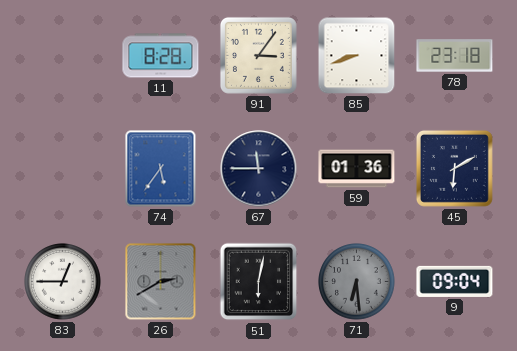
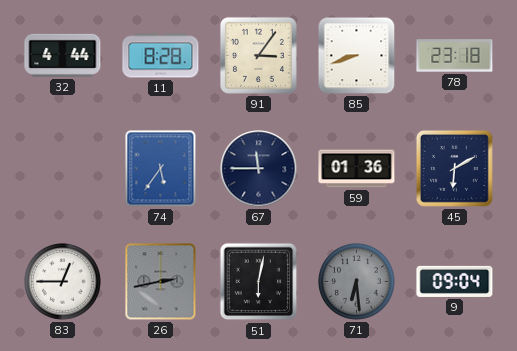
32: none -> 4:44
26: 2:40 -> 2:43
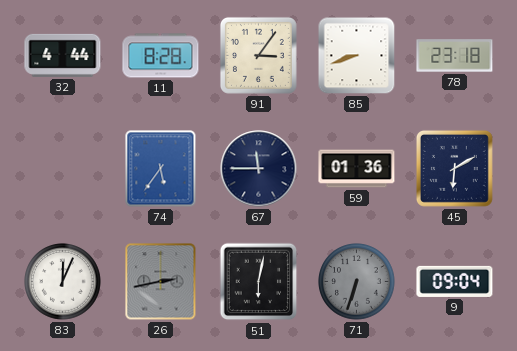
83: 12:45 -> 12:04
71: 6:29 -> 6:33
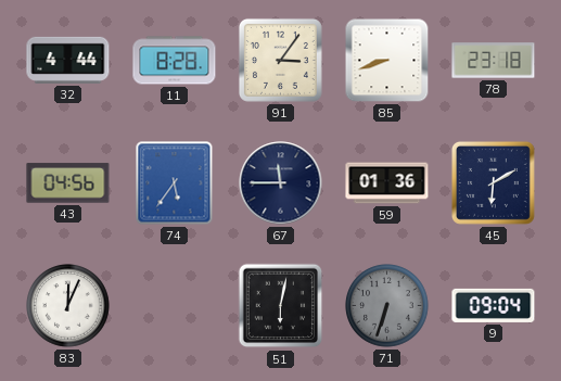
43: none -> 04:56
26: 2:43 -> none
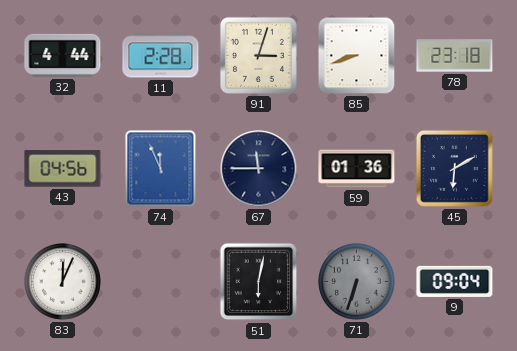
11: 8:28 -> 2:28
91: 3:06 -> 3:03
74: 5:36 -> 11:56
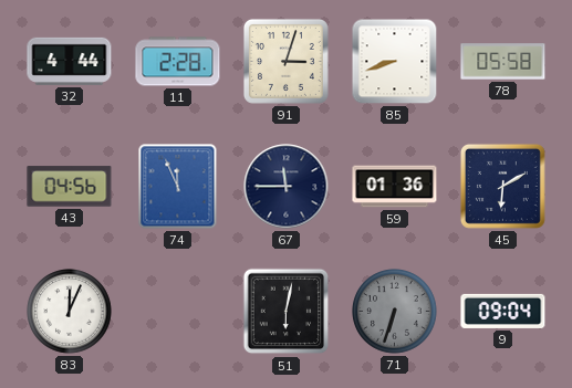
78: 23:18 -> 05:58
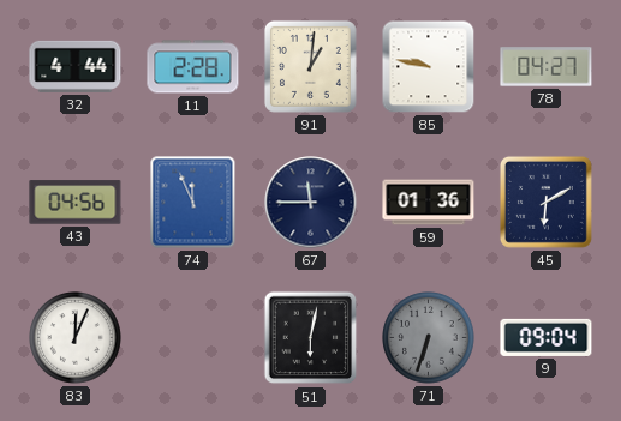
91: 3:03 -> 1:01
85: 8:42 -> 9:47
78: 05:58 -> 04:27
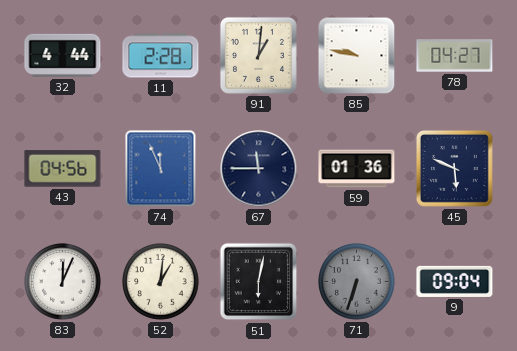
45: 6:10 -> 5:49
52: none -> 1:01
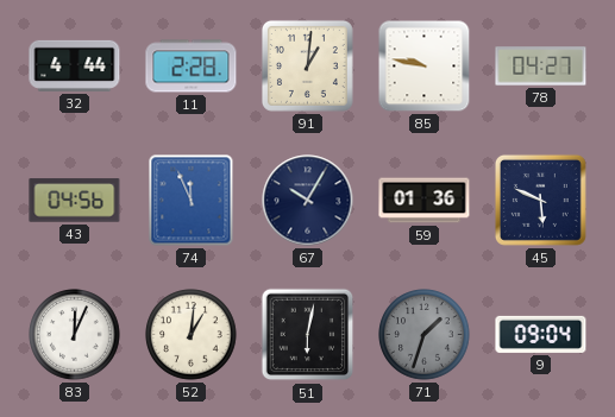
67: 11:45 -> 10:05
71: 6:33 -> 1:33
